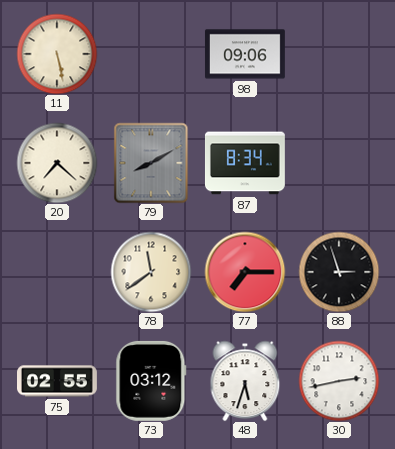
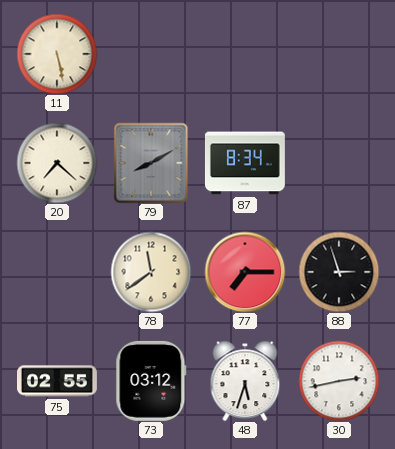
98: 09:06 -> none
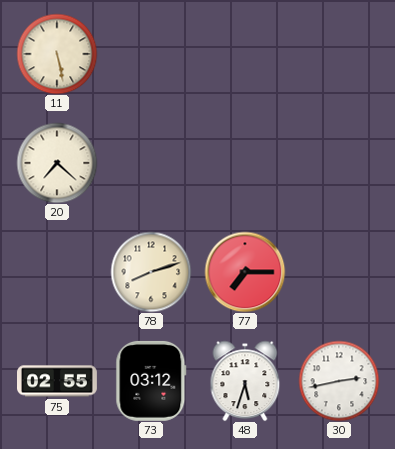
79: 8:10 -> none
87: 8:34 -> none
78: 11:39 -> 8:12
88: 2:57 -> none
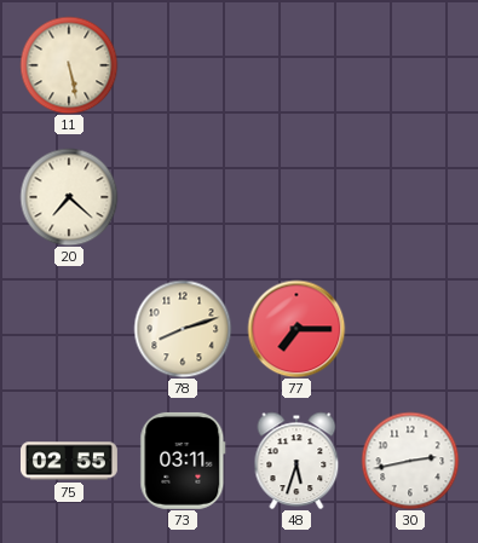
73: 03:12 -> 03:11
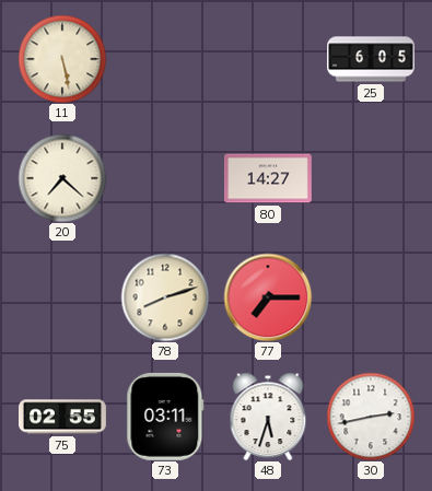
25: none -> 6:05
80: none -> 14:27
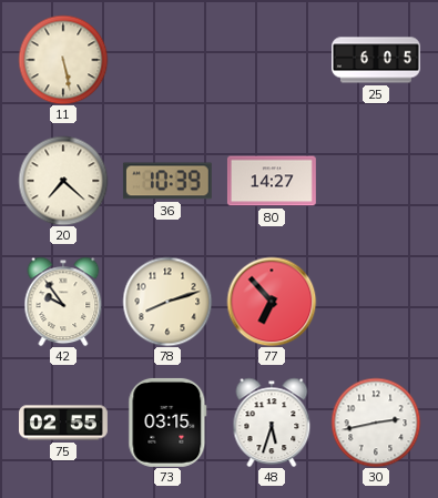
36: none -> 10:39
42: none -> 9:54
77: 7:15 -> 6:53
73: 03:11 -> 03:15
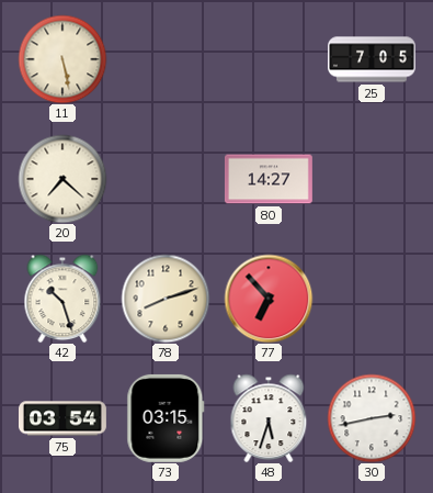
25: 6:05 -> 7:05
36: 10:39 -> none
42: 9:54 -> 10:27
75: 02:55 -> 03:54
